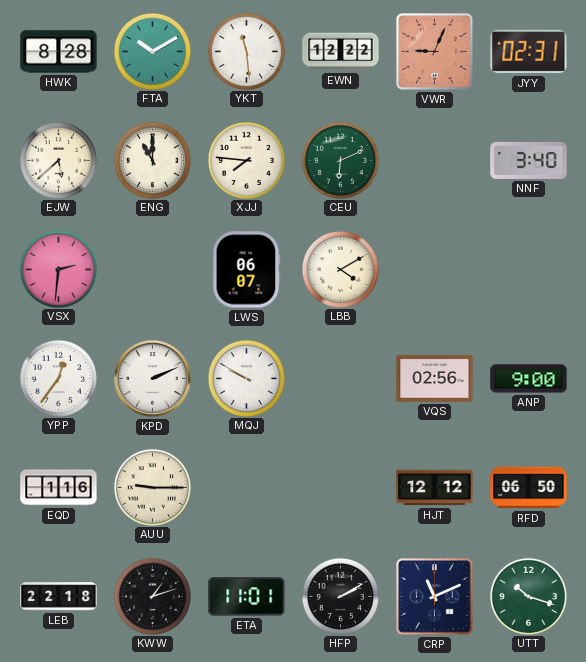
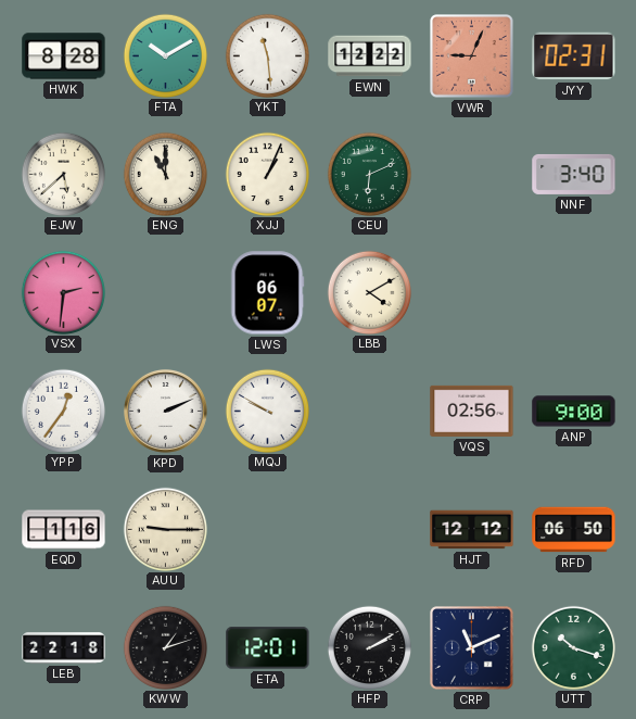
XJJ: 7:46 -> 1:04
ETA: 11:01 -> 12:01
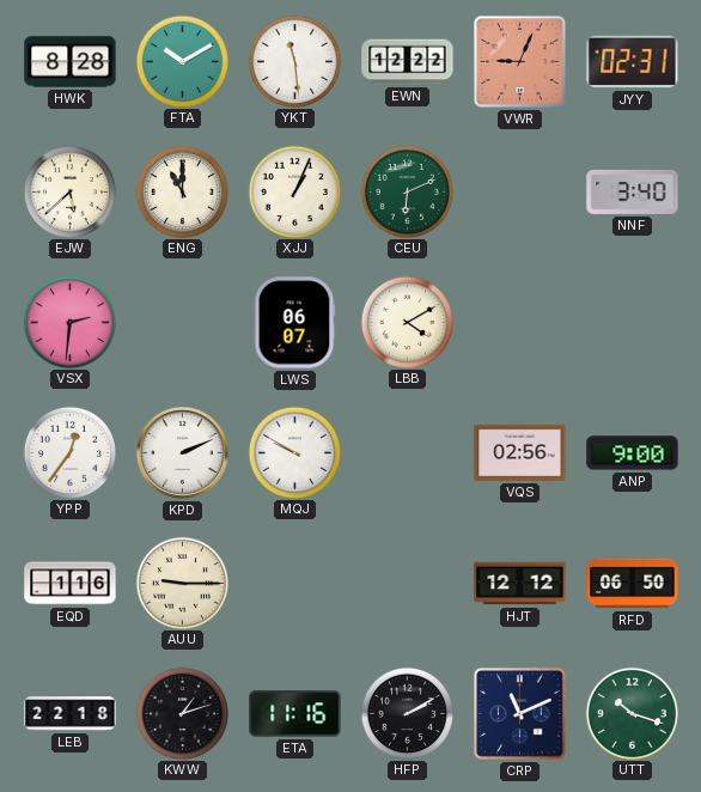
ETA: 12:01 -> 11:16
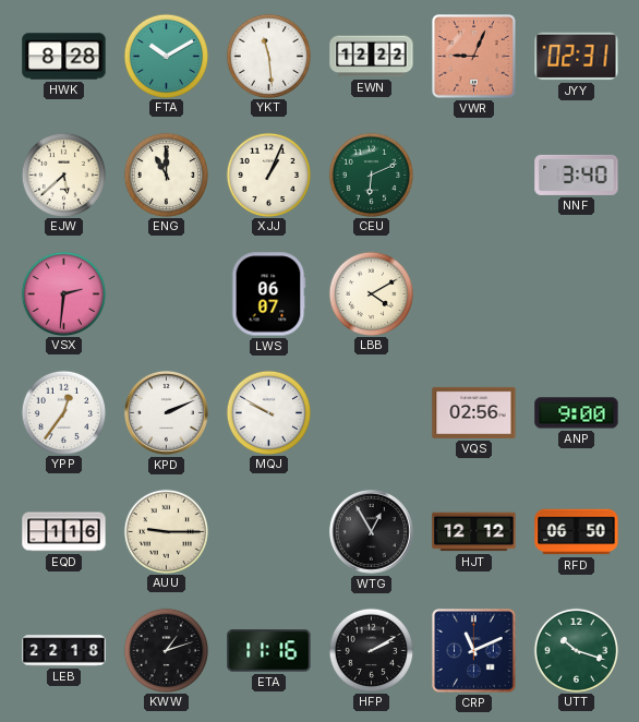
WTG: none -> 12:55
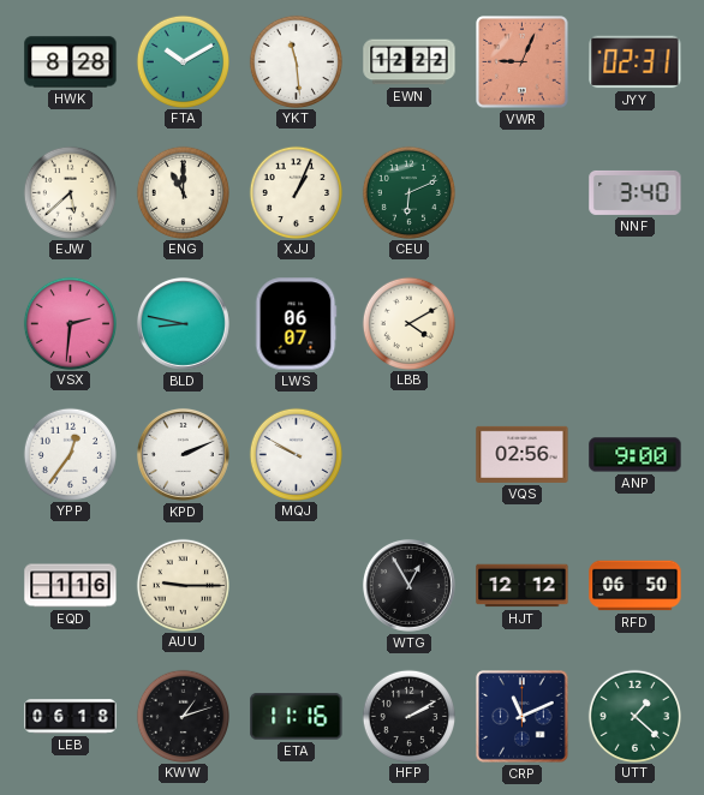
BLD: none -> 8:47
LEB: 22:18 -> 06:18
UTT: 10:18 -> 1:22
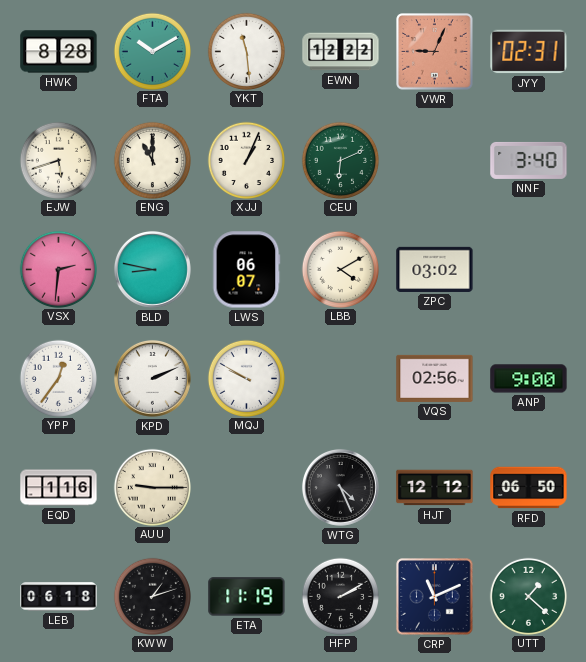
EJW: 5:38 -> 5:42
ZPC: none -> 03:02
WTG: 12:55 -> 4:26
ETA: 11:16 -> 11:19
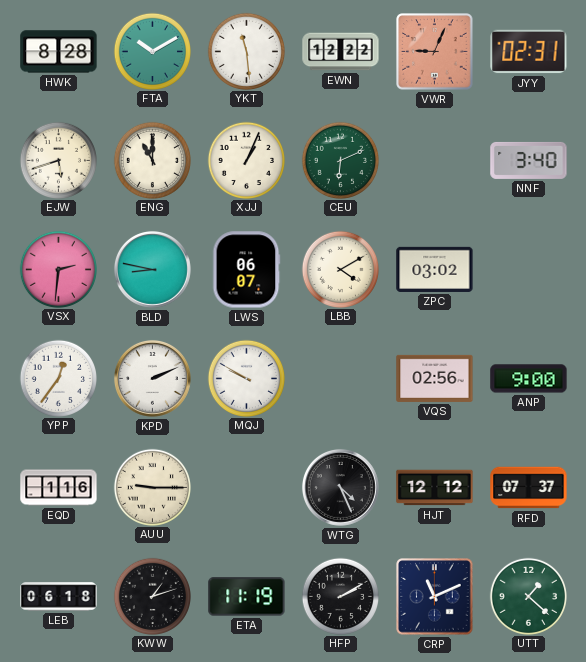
RFD: 06:50 -> 07:37
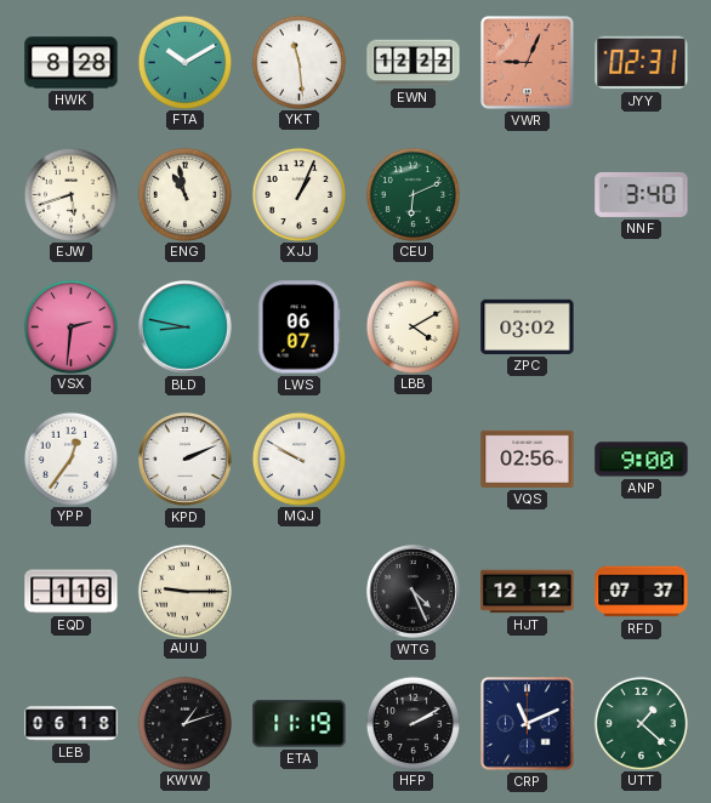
ENG: 11:00 -> 10:58
